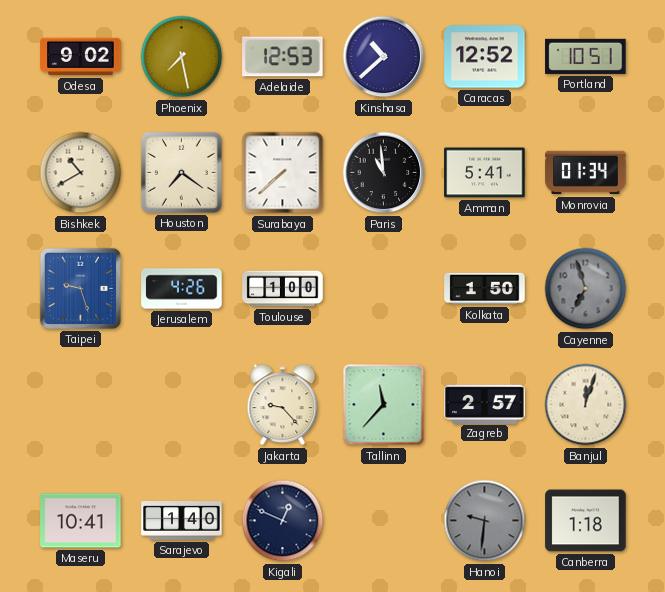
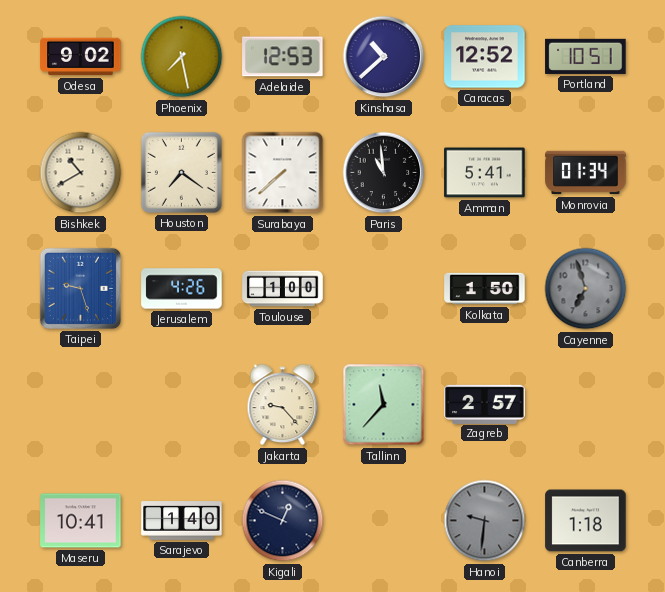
Banjul: 12:03 -> none
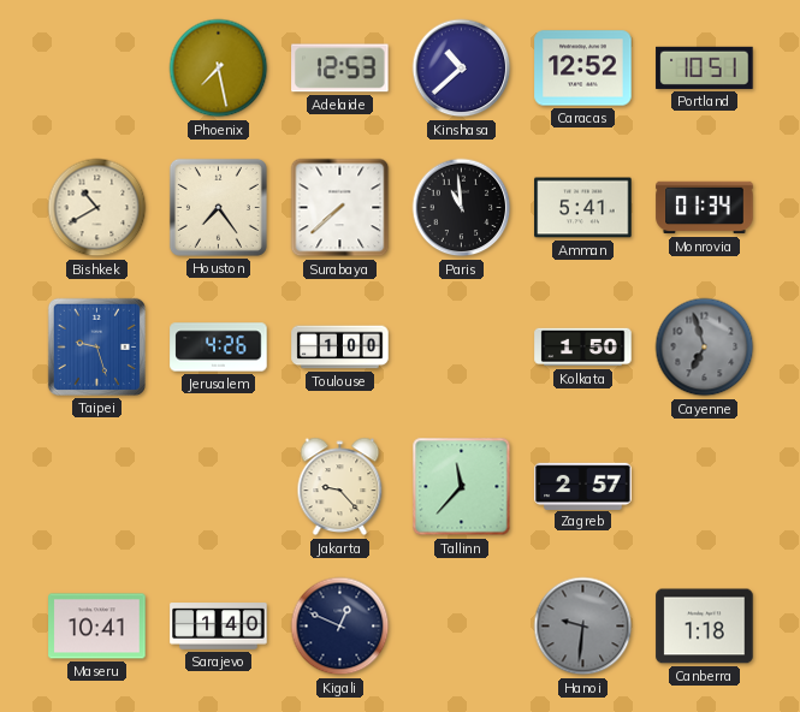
Odesa: 9:02 -> none
Houston: 7:21 -> 7:24
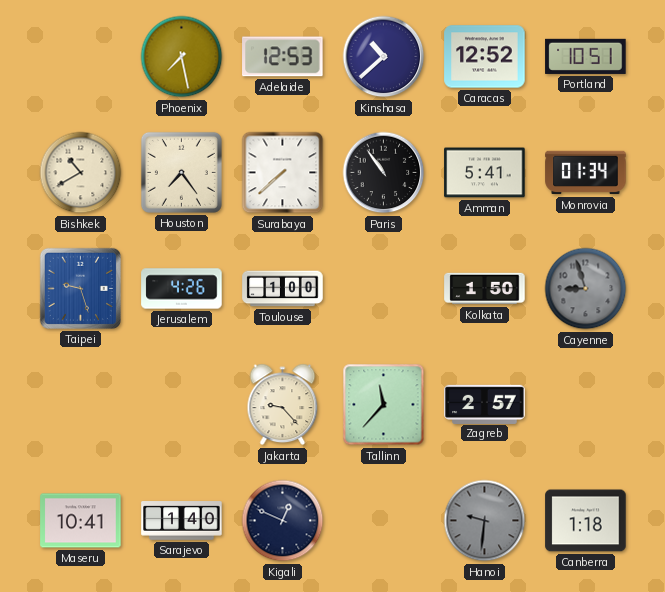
Paris: 10:59 -> 10:54
Cayenne: 6:57 -> 8:57
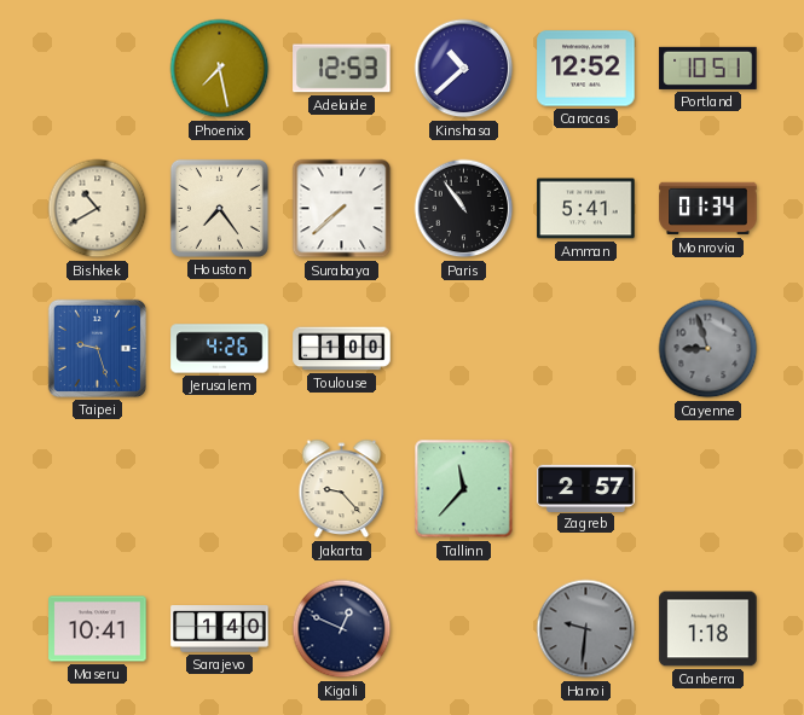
Kolkata: 1:50 -> none
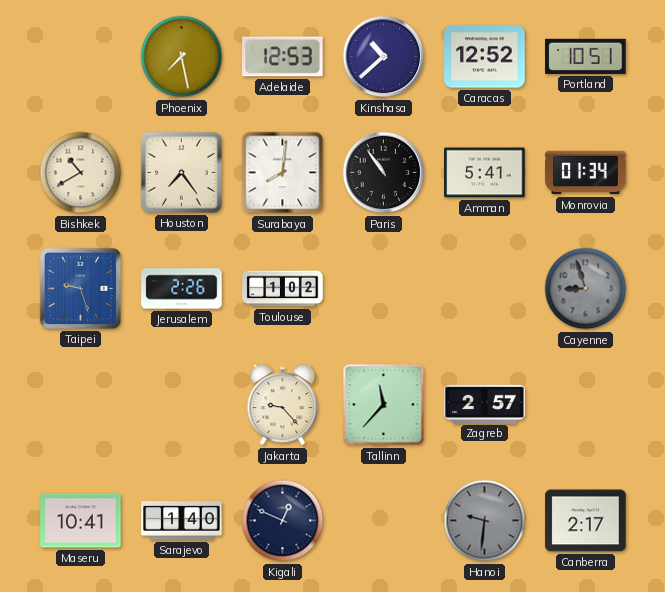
Surabaya: 7:38 -> 8:01
Jerusalem: 4:26 -> 2:26
Toulouse: 1:00 -> 1:02
Canberra: 1:18 -> 2:17
